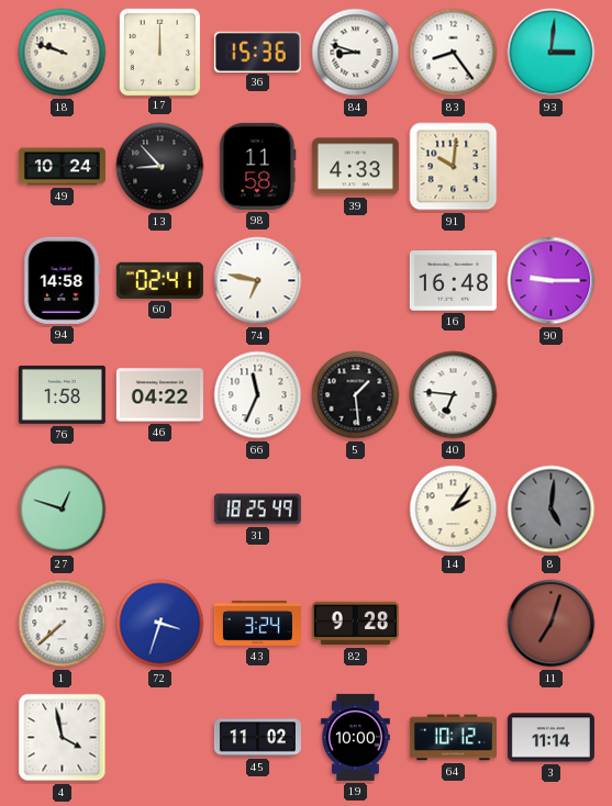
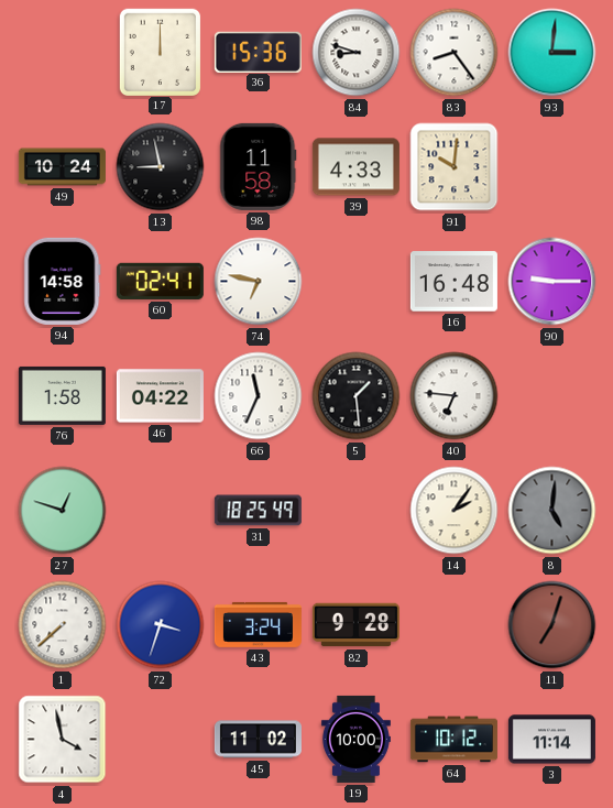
18: 9:48 -> none
13: 8:53 -> 8:58
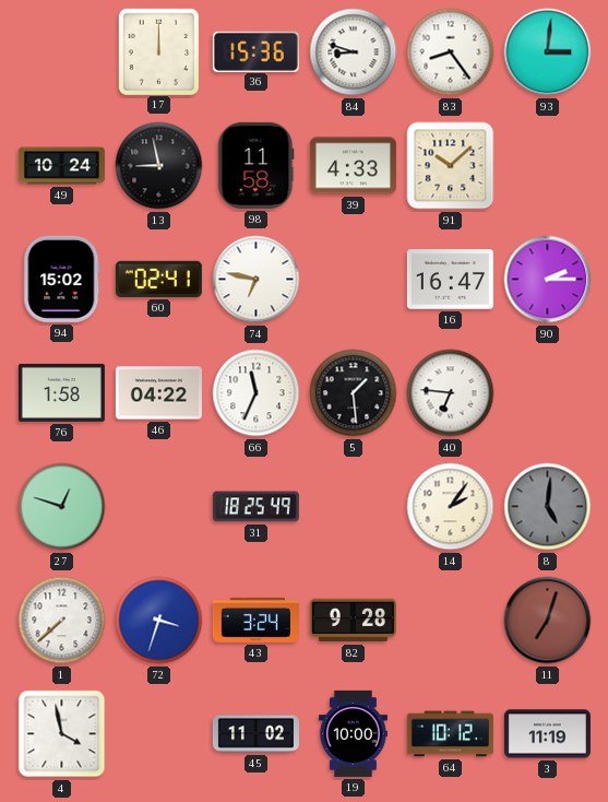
91: 10:01 -> 10:08
94: 14:58 -> 15:02
16: 16:48 -> 16:47
90: 9:15 -> 2:15
3: 11:14 -> 11:19
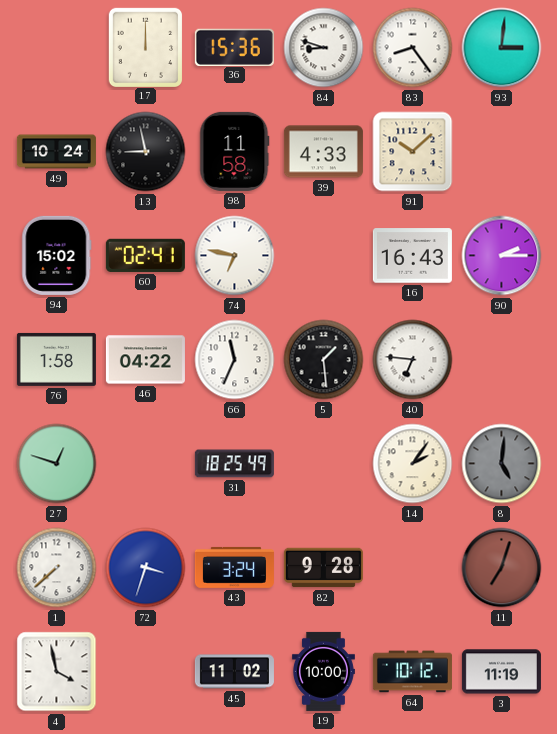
16: 16:47 -> 16:43
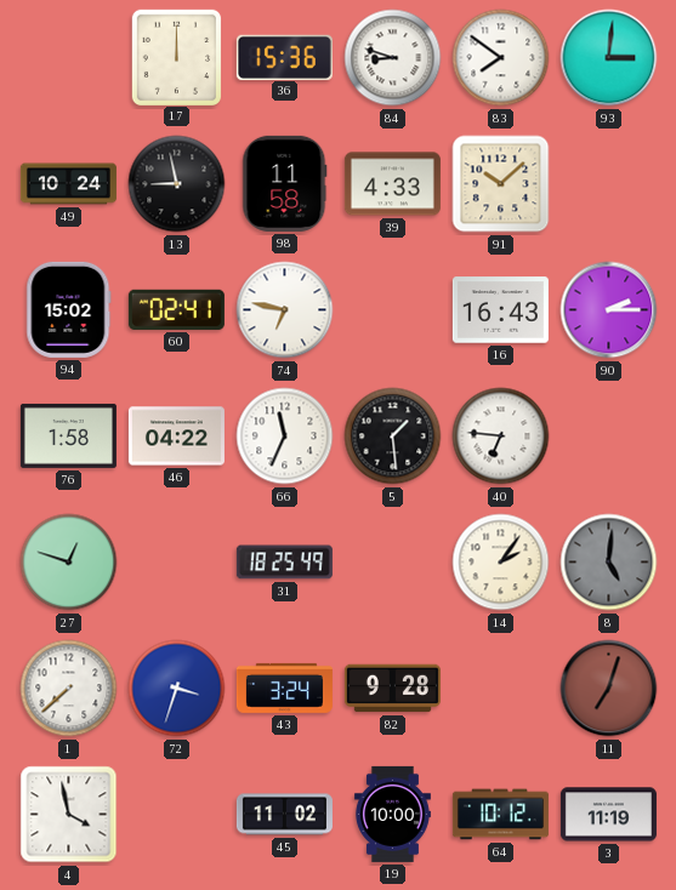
83: 8:24 -> 7:51
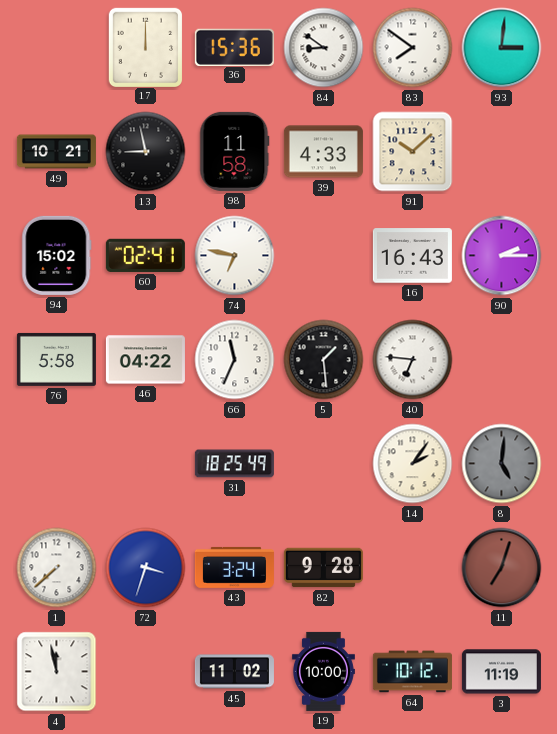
84: 8:48 -> 8:51
49: 10:24 -> 10:21
76: 1:58 -> 5:58
27: 12:48 -> none
4: 3:58 -> 11:58
